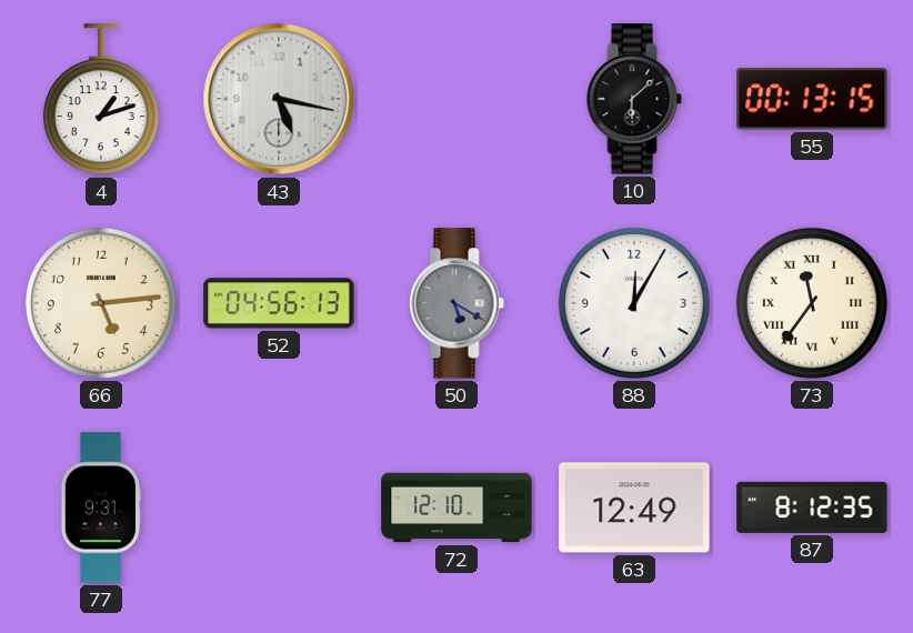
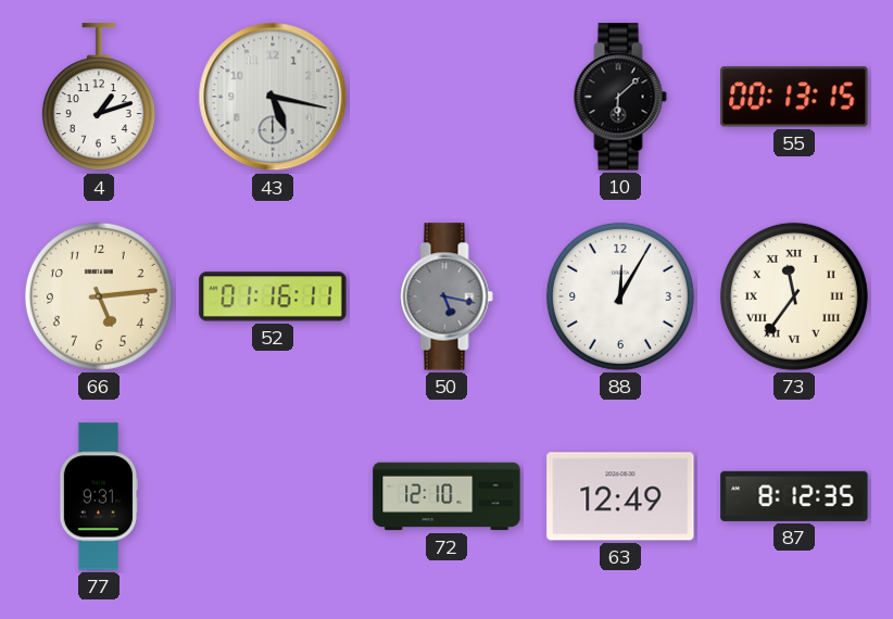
52: 04:56 -> 01:16
50: 5:20 -> 5:17
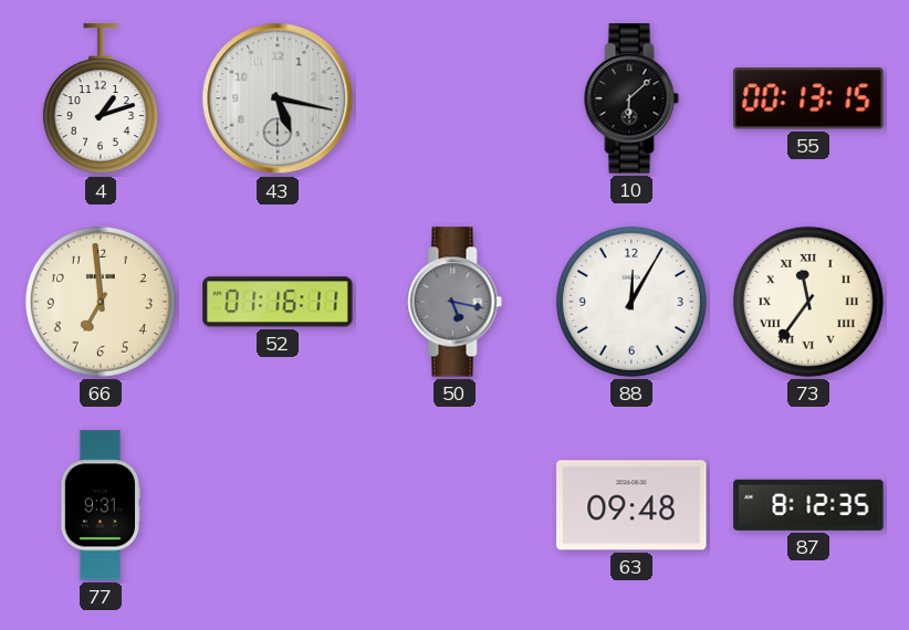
66: 5:14 -> 6:59
72: 12:10 -> none
63: 12:49 -> 09:48
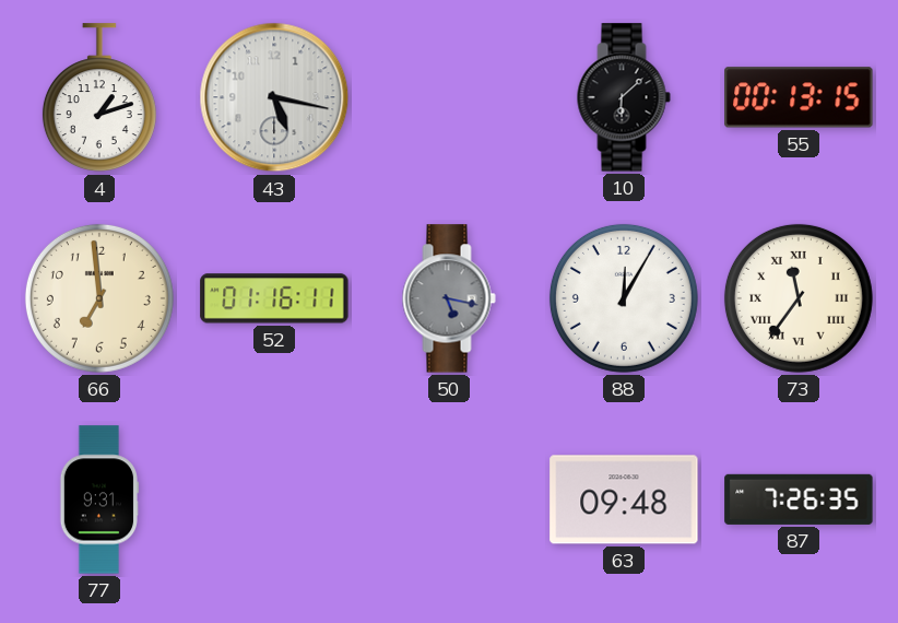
87: 8:12 -> 7:26
